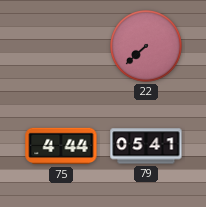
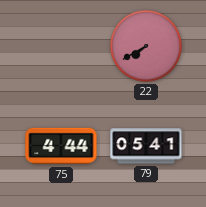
22: 7:38 -> 7:40
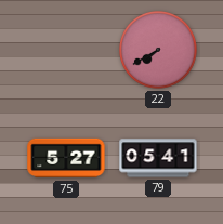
75: 4:44 -> 5:27
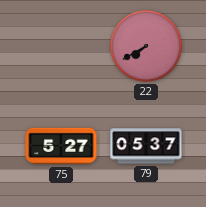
79: 05:41 -> 05:37
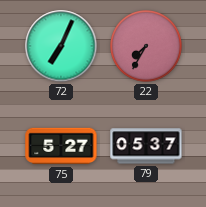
72: none -> 7:04
22: 7:40 -> 7:35
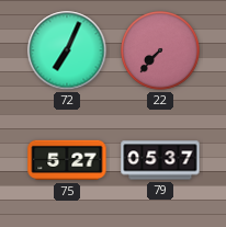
22: 7:35 -> 7:37
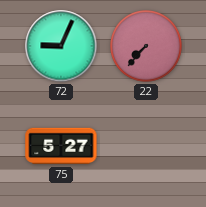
72: 7:04 -> 9:04
79: 05:37 -> none
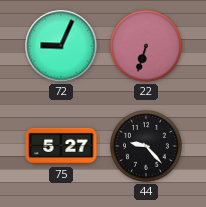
22: 7:37 -> 6:33
44: none -> 9:23
